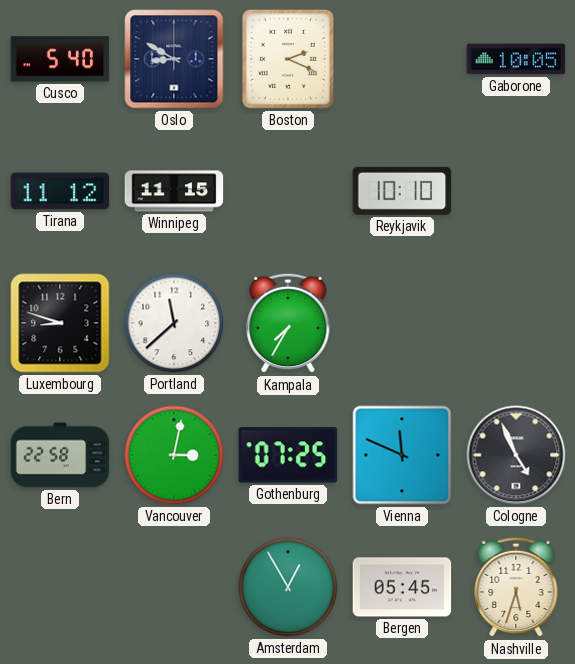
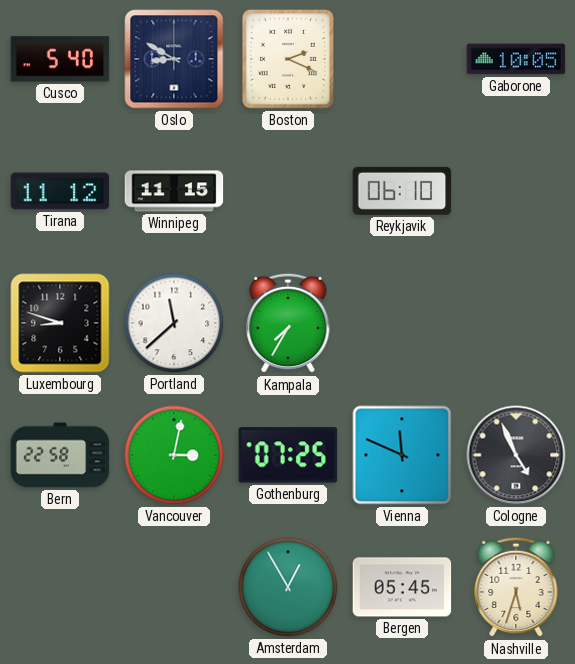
Reykjavik: 10:10 -> 06:10
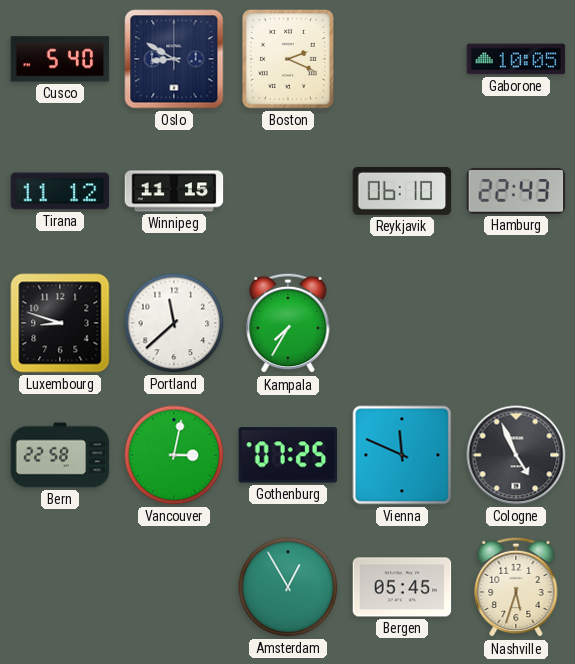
Hamburg: none -> 22:43
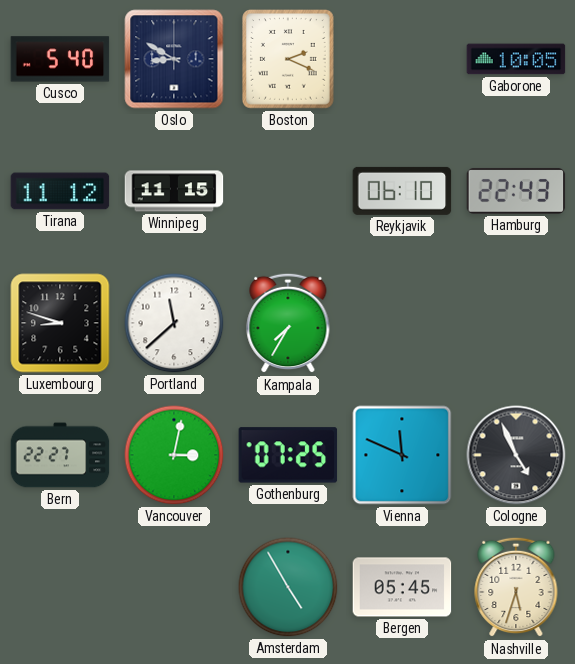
Bern: 22:58 -> 22:27
Amsterdam: 12:55 -> 4:55
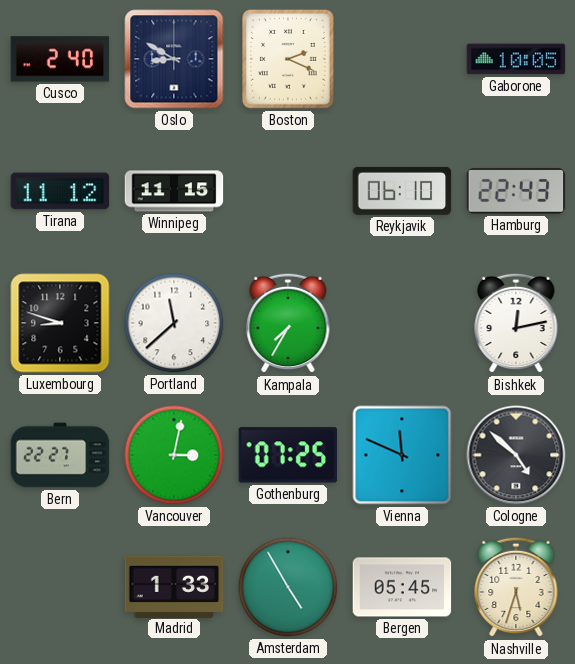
Cusco: 5:40 -> 2:40
Bishkek: none -> 12:13
Cologne: 4:56 -> 4:52
Madrid: none -> 1:33
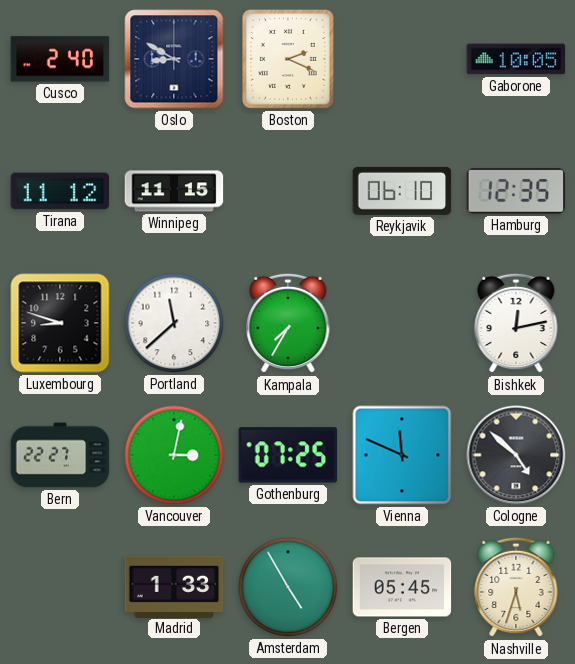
Hamburg: 22:43 -> 12:35
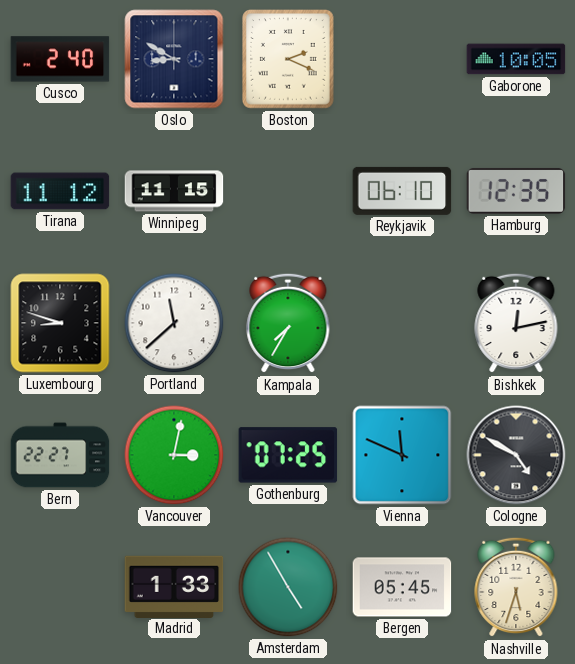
Cologne: 4:52 -> 4:50
